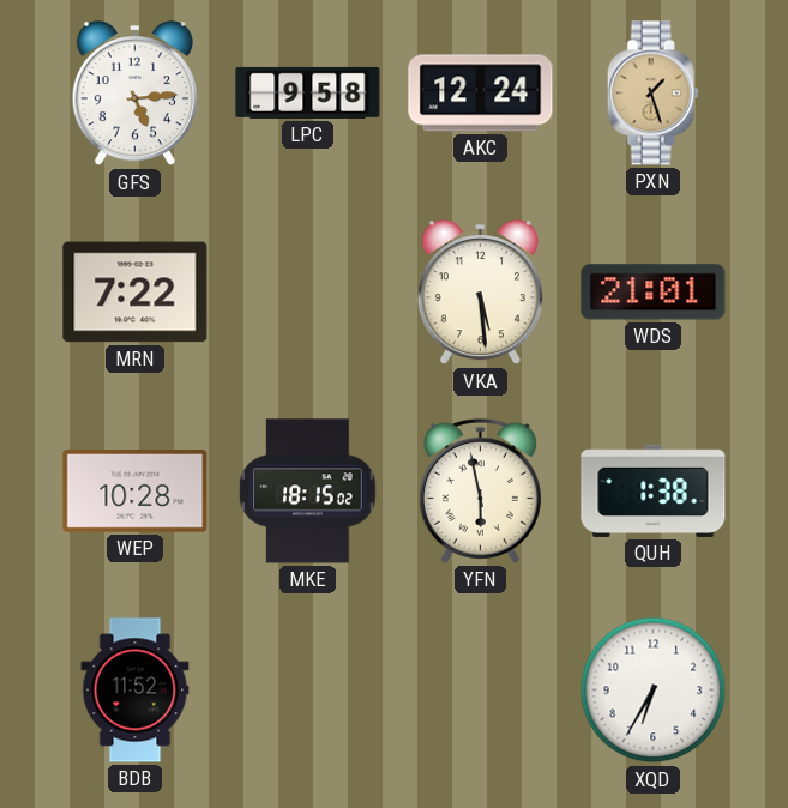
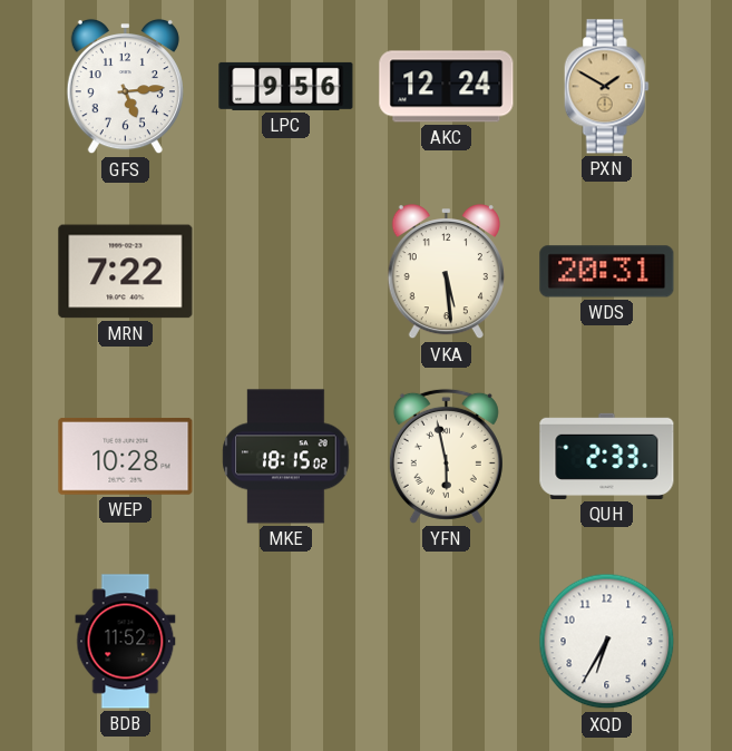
LPC: 9:58 -> 9:56
PXN: 1:27 -> 1:50
WDS: 21:01 -> 20:31
QUH: 1:38 -> 2:33
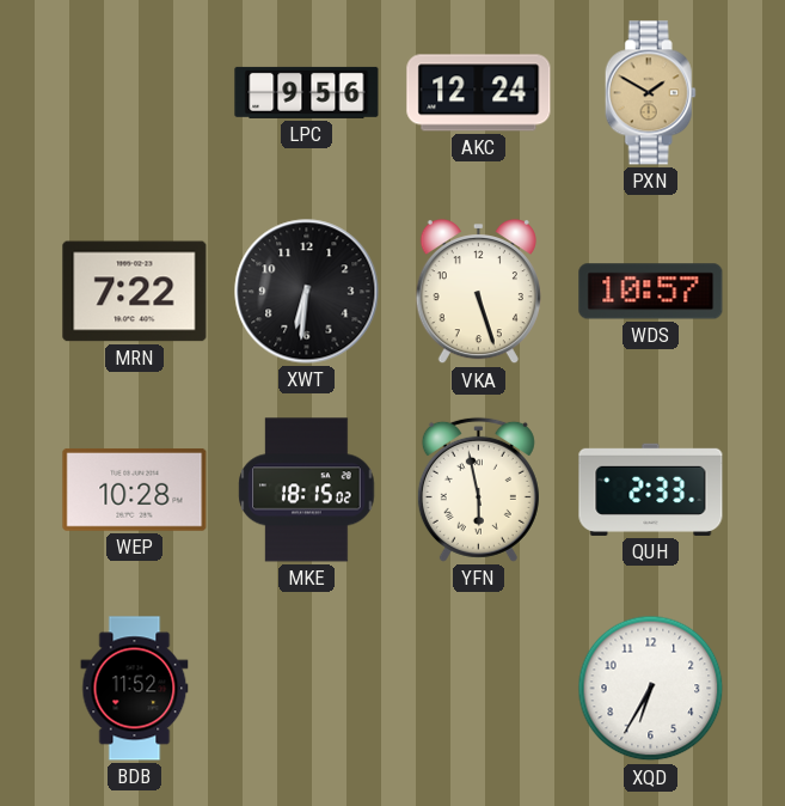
GFS: 5:14 -> none
XWT: none -> 6:31
VKA: 5:29 -> 5:27
WDS: 20:31 -> 10:57
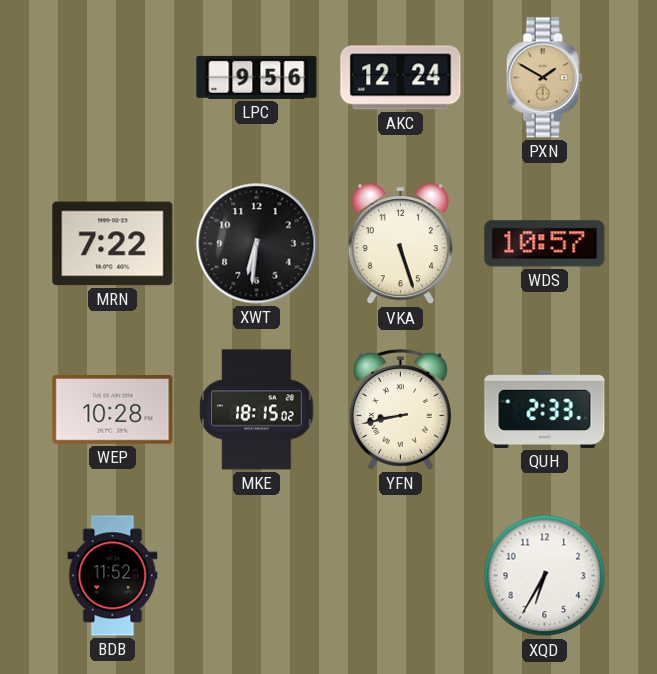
YFN: 5:58 -> 8:43
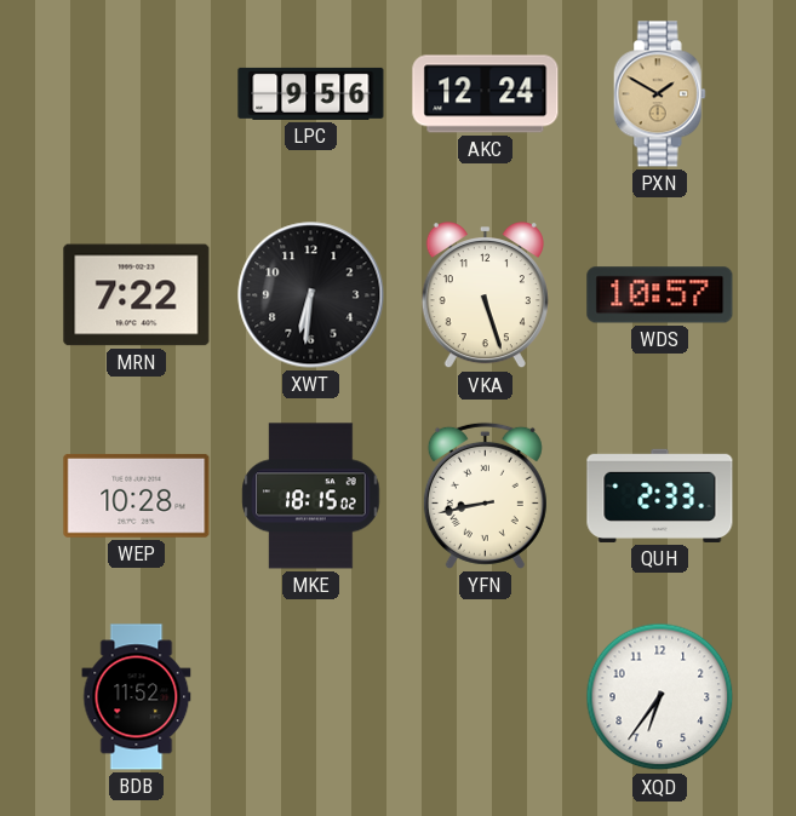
XQD: 6:35 -> 6:36
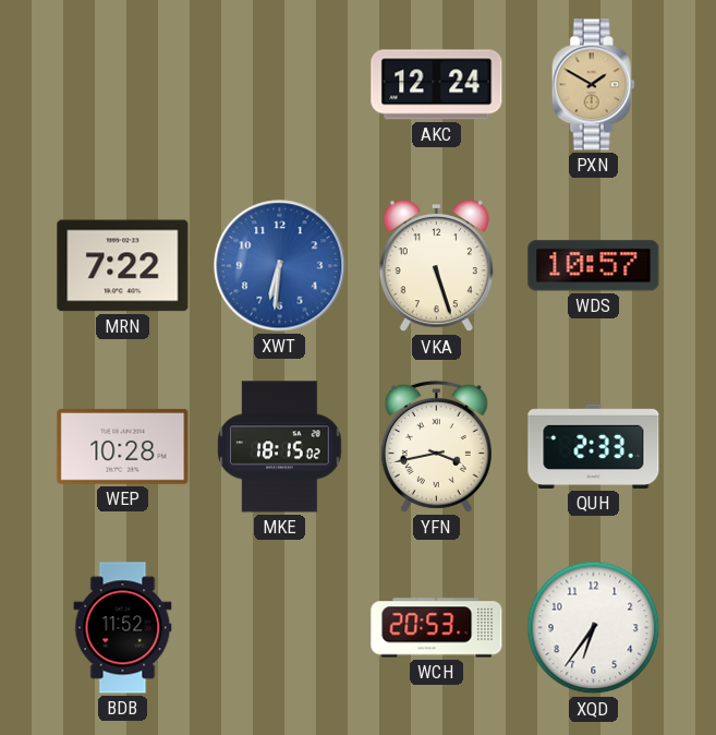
LPC: 9:56 -> none
XWT dial: black -> blue
YFN: 8:43 -> 3:43
WCH: none -> 20:53
